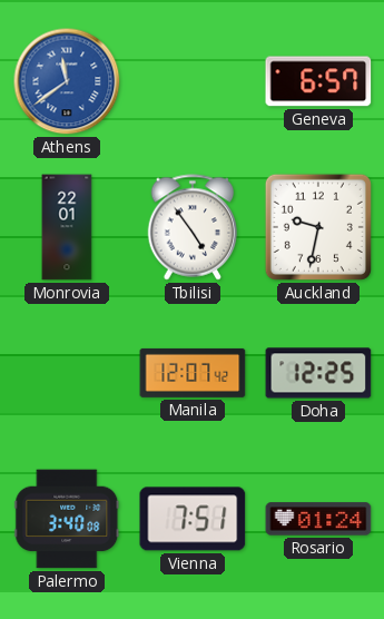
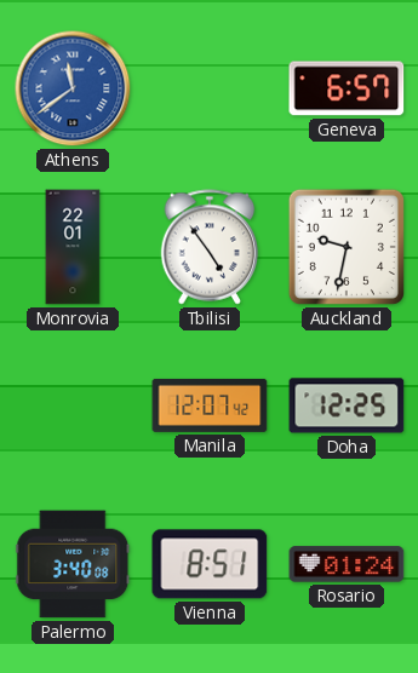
Vienna: 7:51 -> 8:51
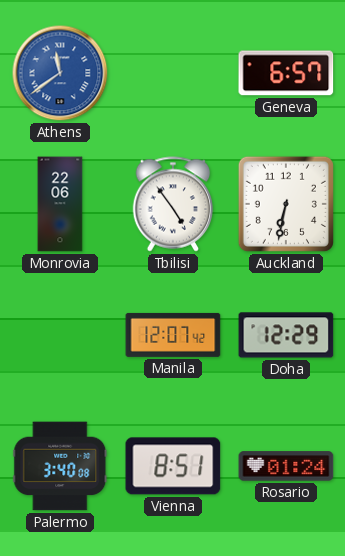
Monrovia: 22:01 -> 22:06
Auckland: 9:32 -> 6:32
Doha: 12:25 -> 12:29
